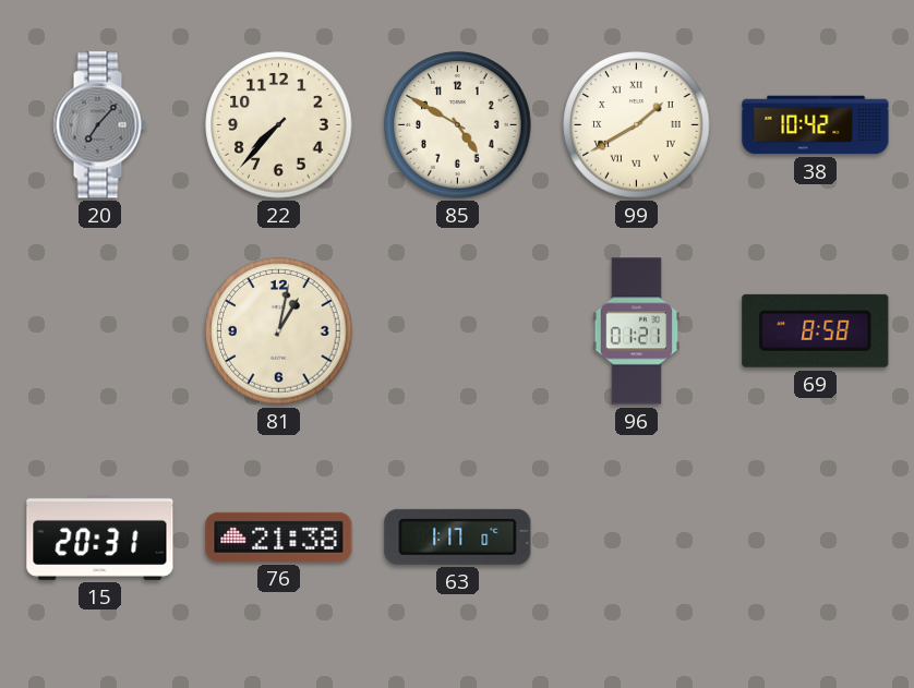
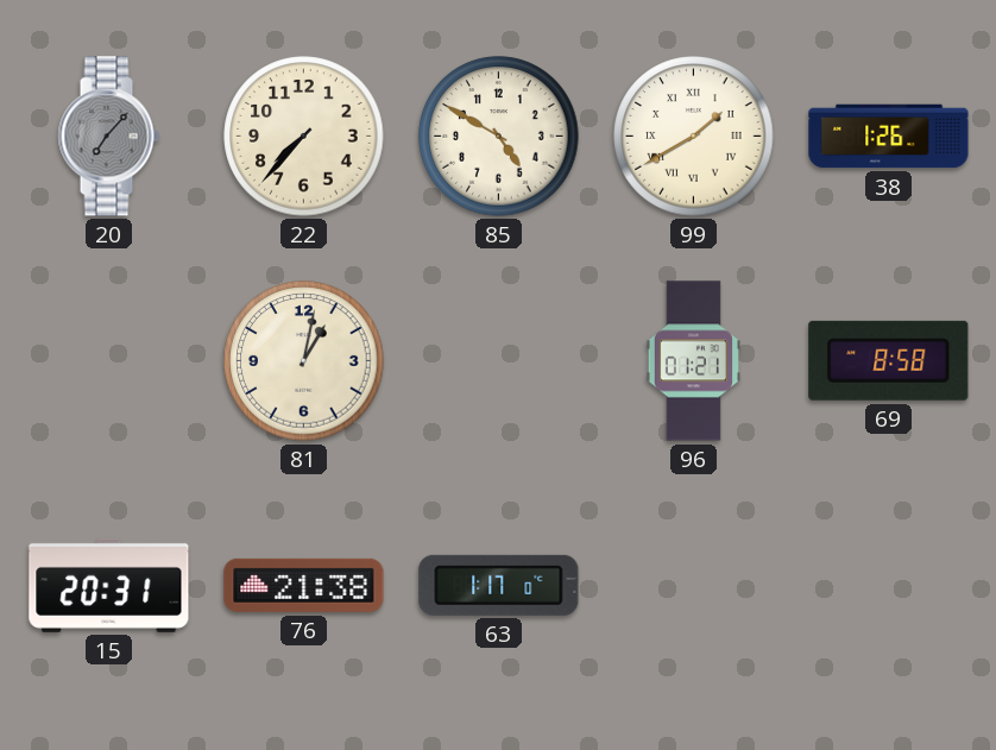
38: 10:42 -> 1:26
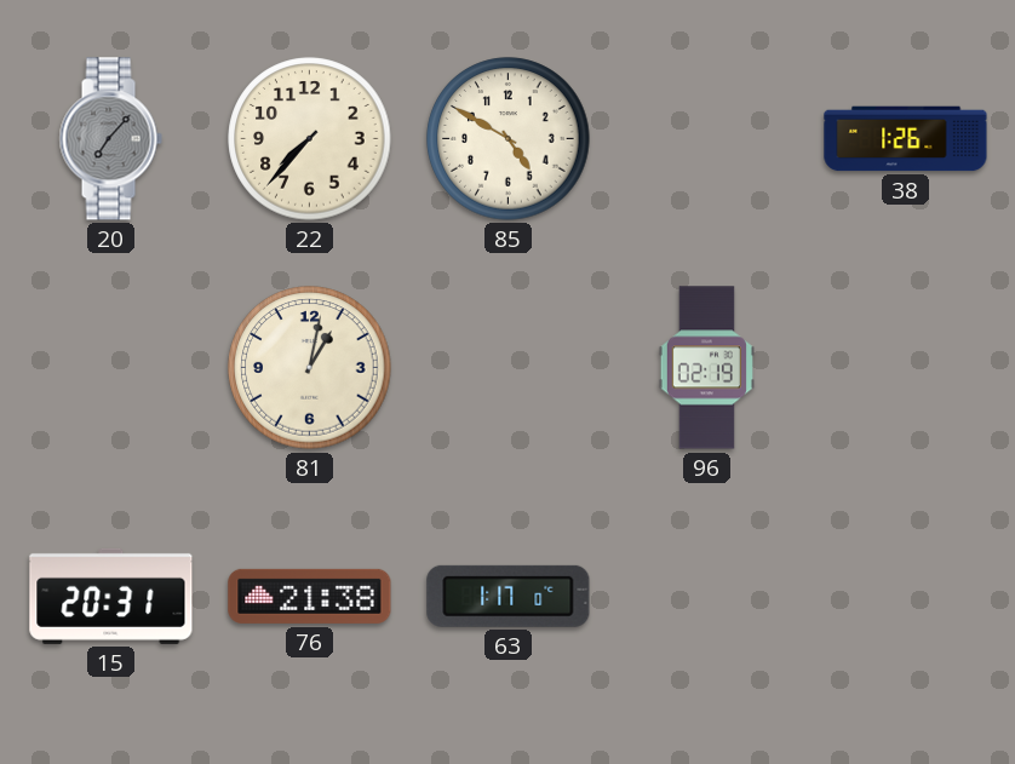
99: 1:40 -> none
96: 01:21 -> 02:19
69: 8:58 -> none
